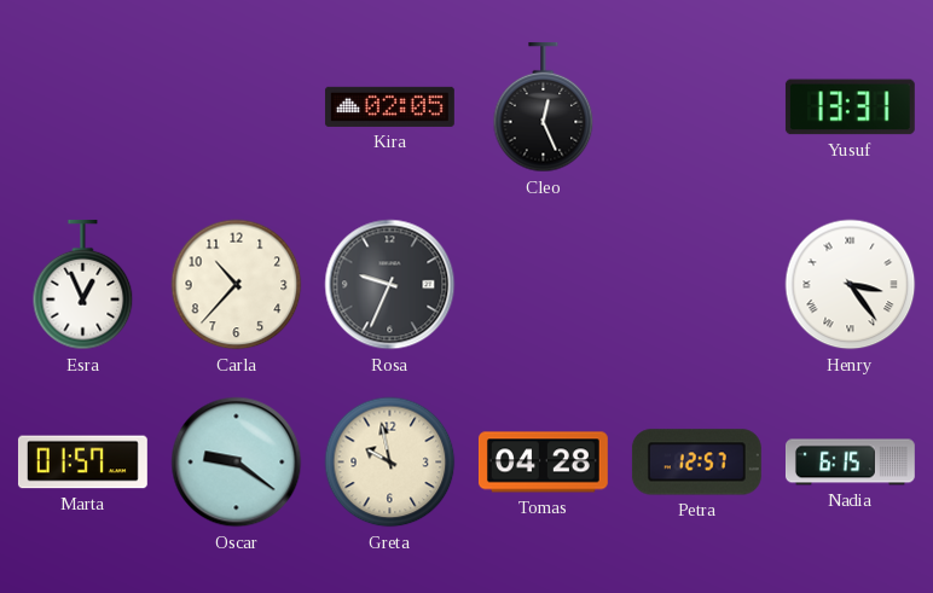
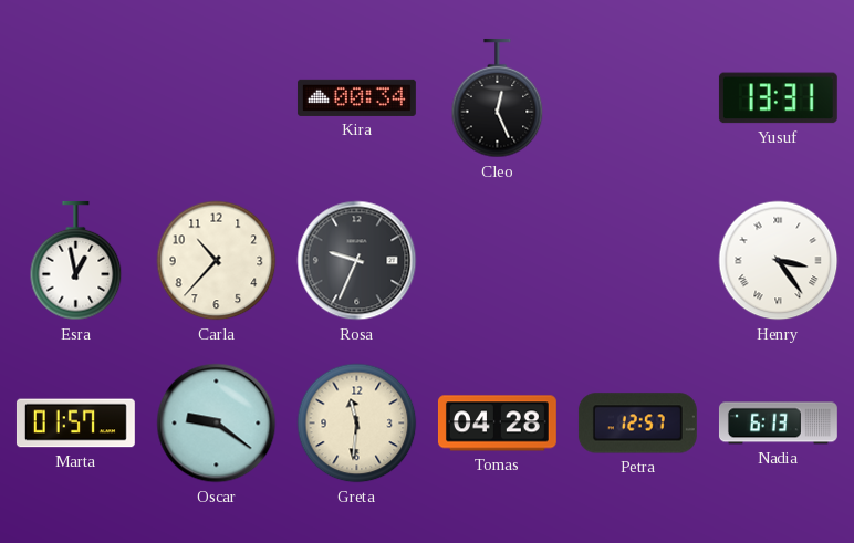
Kira: 02:05 -> 00:34
Esra: 12:56 -> 12:58
Greta: 9:58 -> 11:31
Nadia: 6:15 -> 6:13
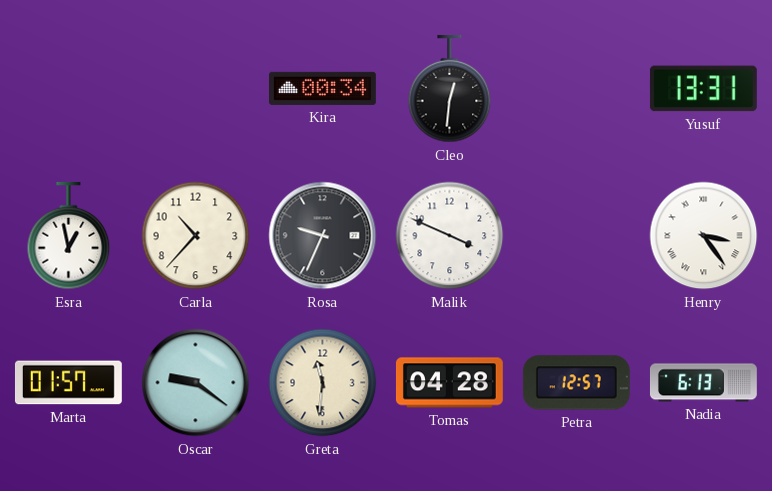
Cleo: 12:26 -> 12:31
Malik: none -> 3:49
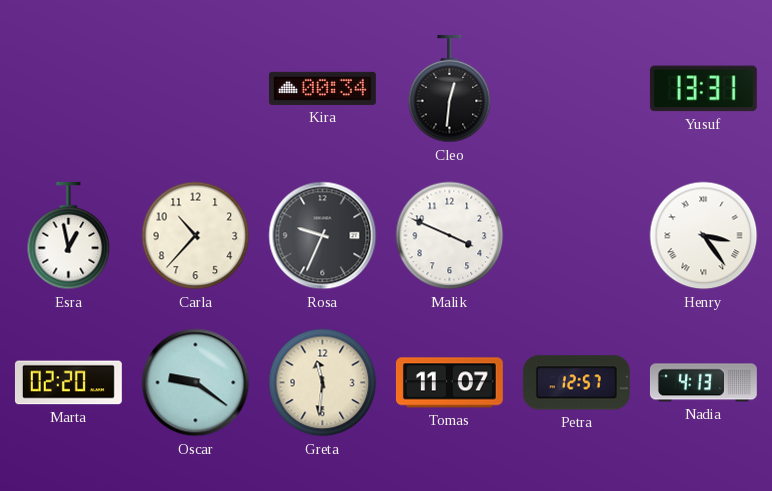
Marta: 01:57 -> 02:20
Tomas: 04:28 -> 11:07
Nadia: 6:13 -> 4:13
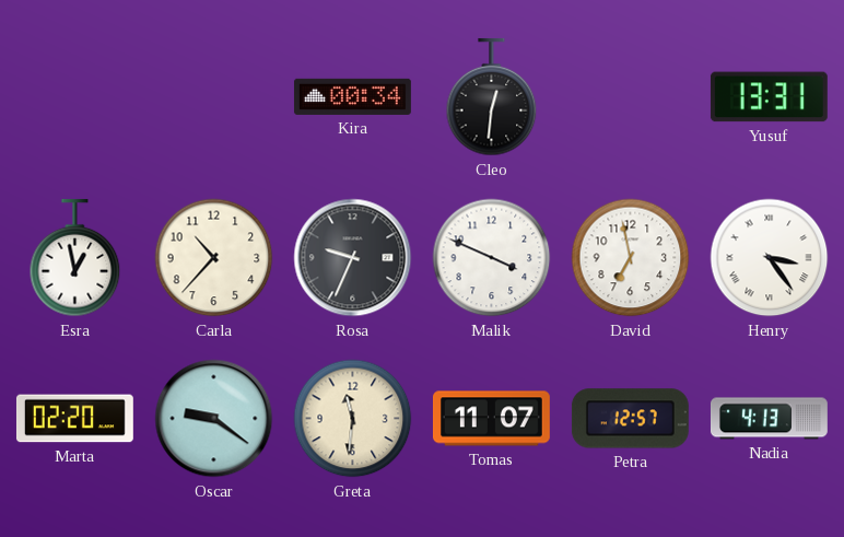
David: none -> 6:58
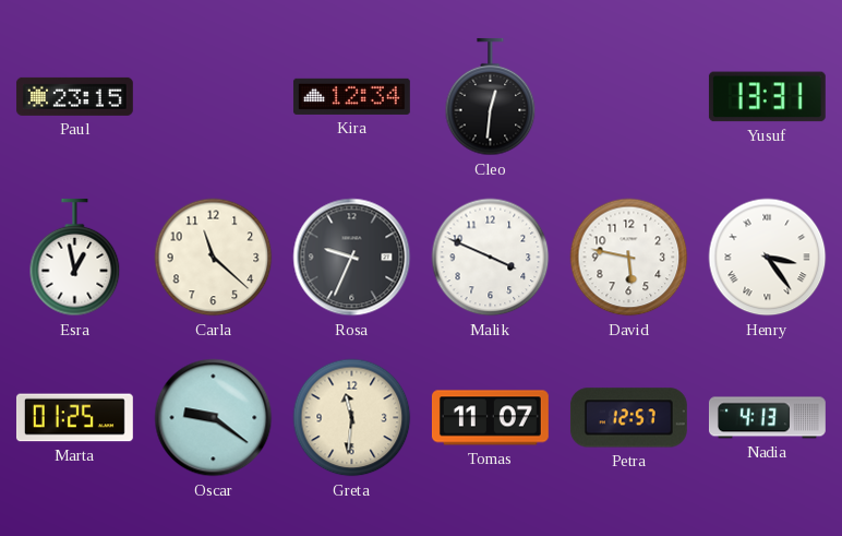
Paul: none -> 23:15
Kira: 00:34 -> 12:34
Carla: 10:37 -> 11:22
David: 6:58 -> 5:47
Marta: 02:20 -> 01:25
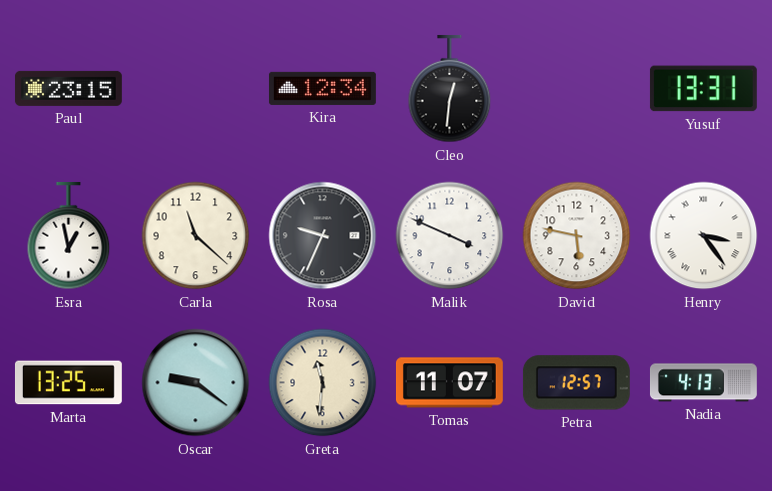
Marta: 01:25 -> 13:25
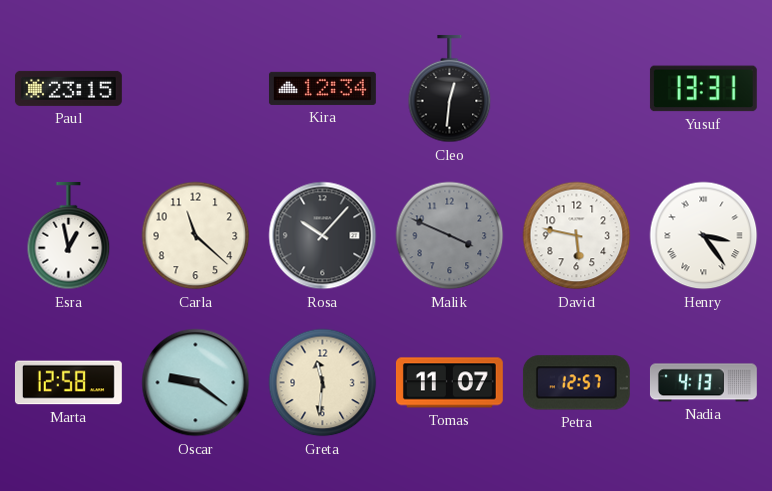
Rosa: 9:34 -> 10:07
Malik dial: white -> grey
Marta: 13:25 -> 12:58
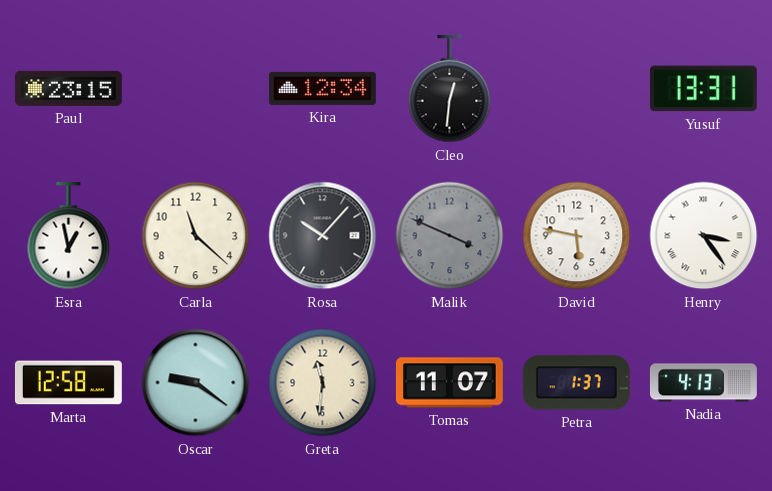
Petra: 12:57 -> 1:37
